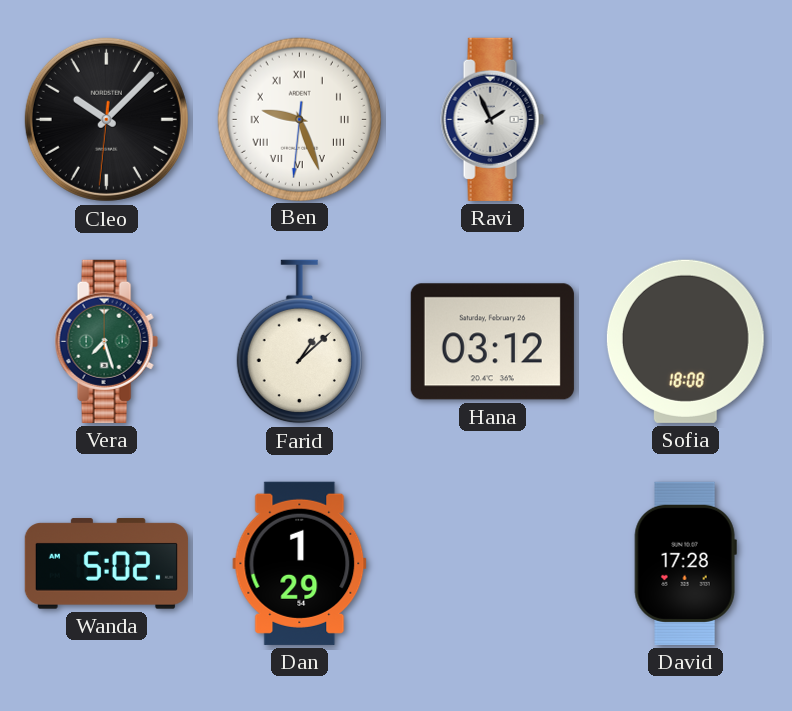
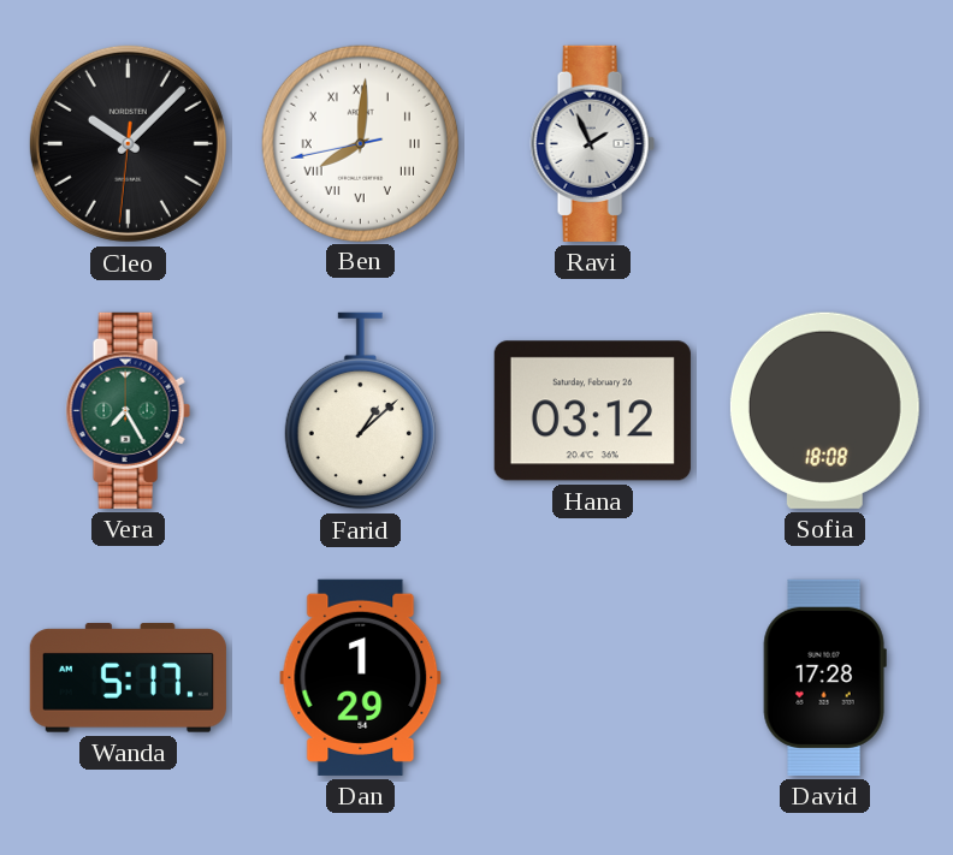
Ben: 9:26 -> 8:00
Vera: 7:27 -> 7:25
Wanda: 5:02 -> 5:17
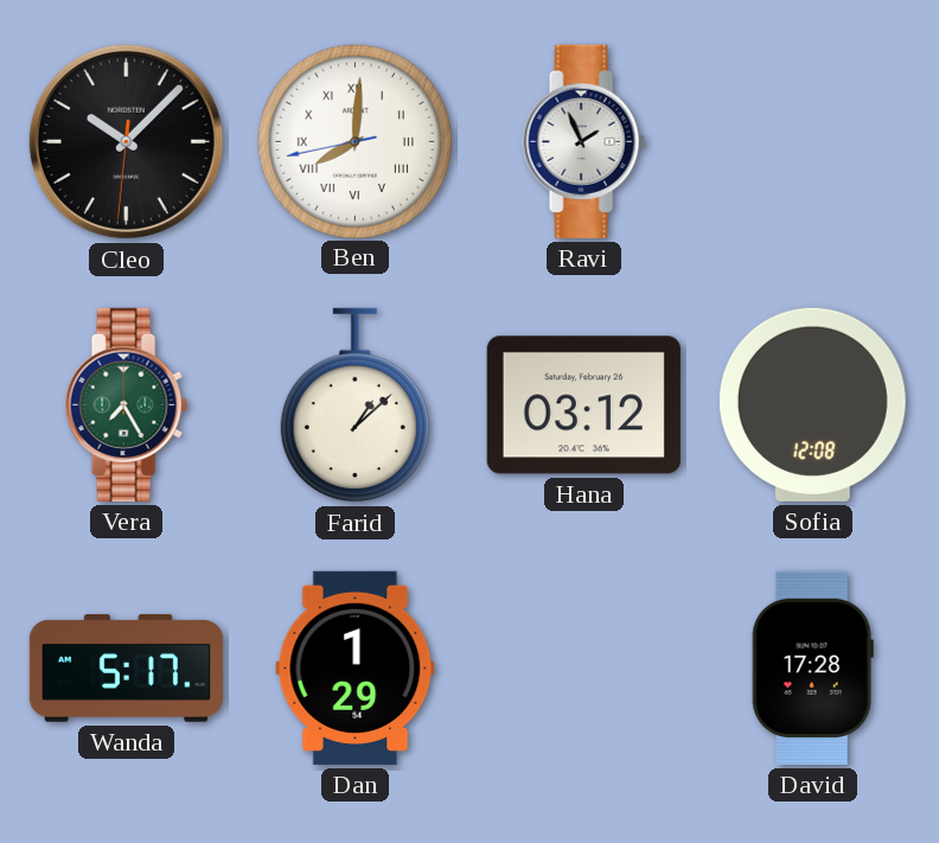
Sofia: 18:08 -> 12:08
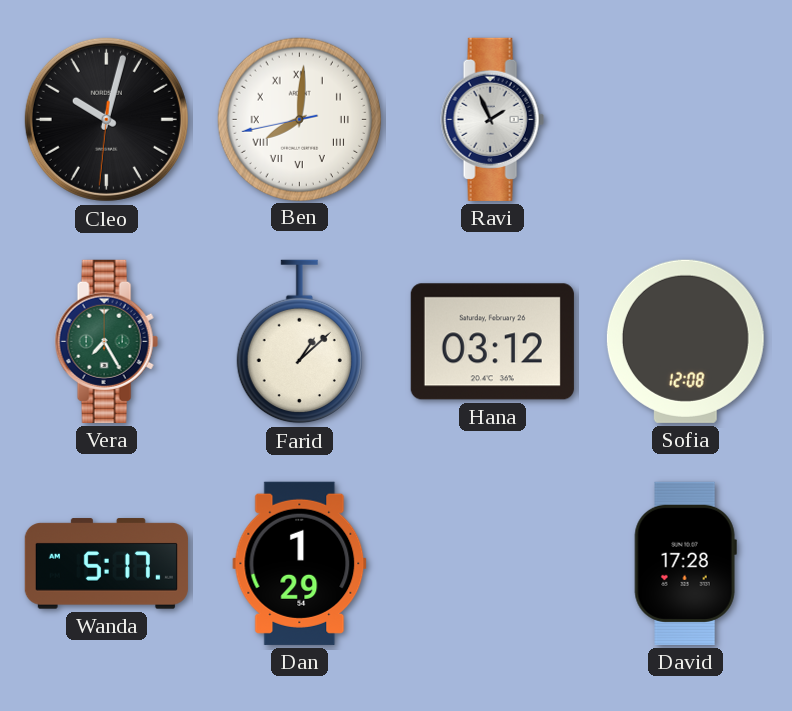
Cleo: 10:07 -> 10:02
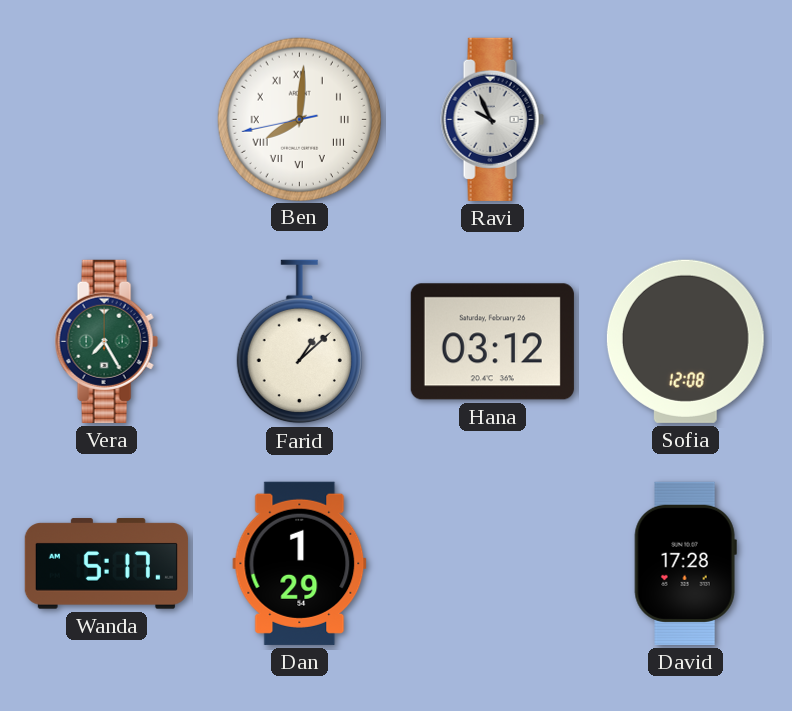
Cleo: 10:02 -> none
Ravi: 1:56 -> 9:56
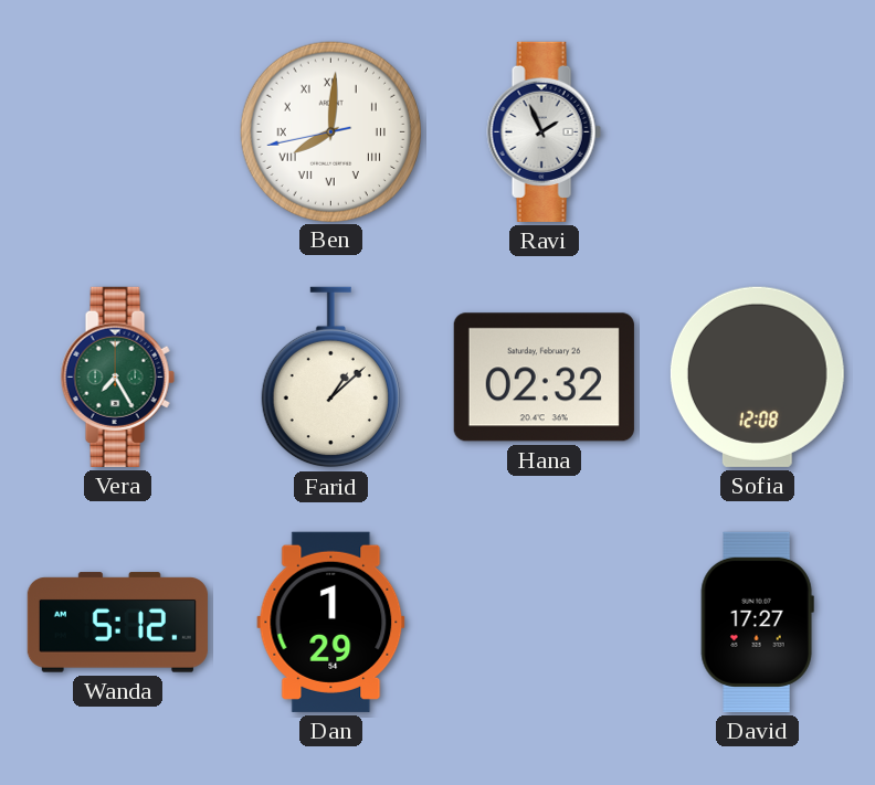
Ravi: 9:56 -> 1:56
Hana: 03:12 -> 02:32
Wanda: 5:17 -> 5:12
David: 17:28 -> 17:27
